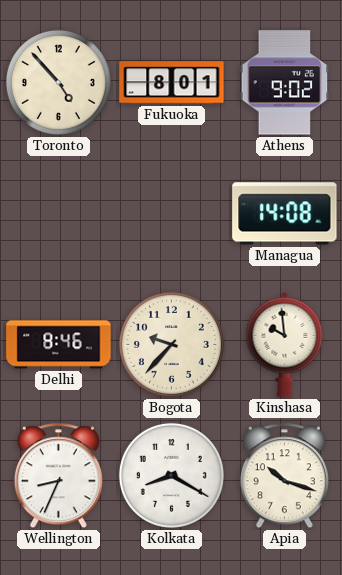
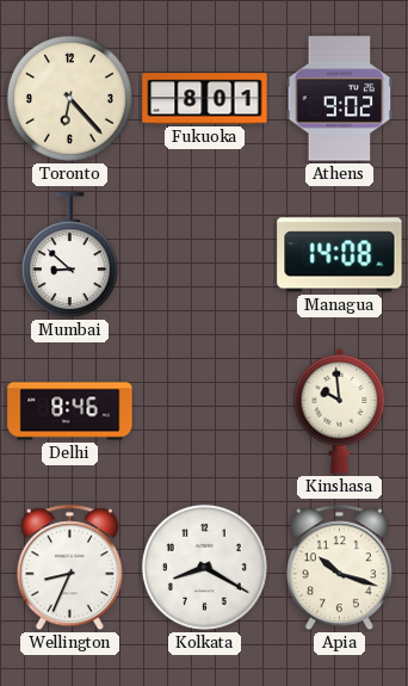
Toronto: 4:53 -> 6:23
Mumbai: none -> 8:52
Bogota: 9:37 -> none
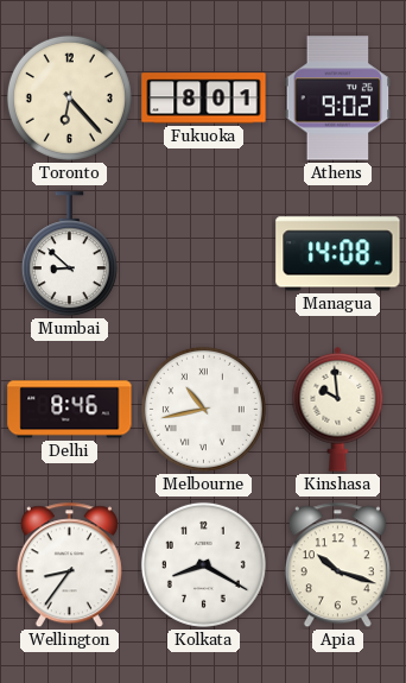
Melbourne: none -> 10:43
Wellington: 8:34 -> 8:36
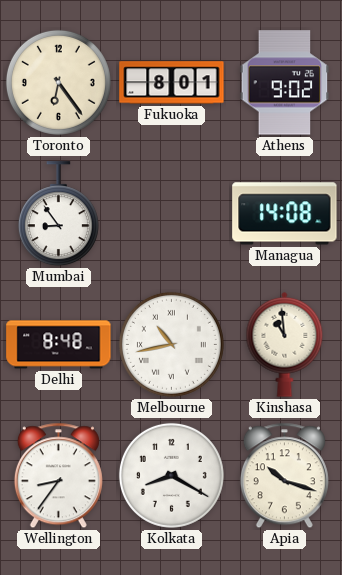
Toronto: 6:23 -> 6:24
Mumbai: 8:52 -> 8:54
Delhi: 8:46 -> 8:48
Kinshasa: 9:59 -> 10:59
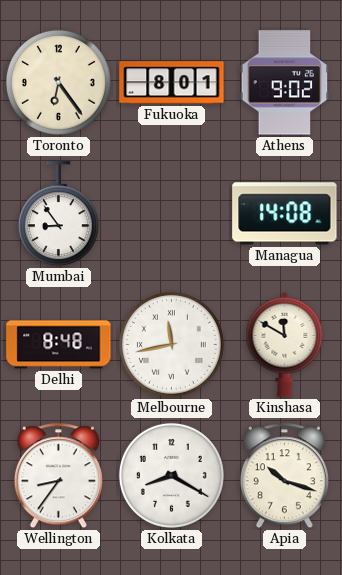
Melbourne: 10:43 -> 11:43
Kinshasa: 10:59 -> 11:50
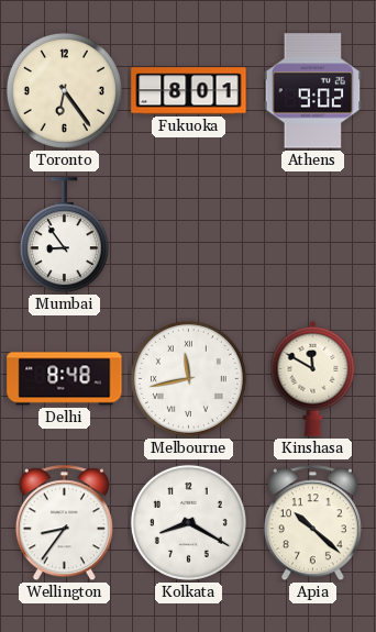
Managua: 14:08 -> none
Apia: 10:18 -> 10:22
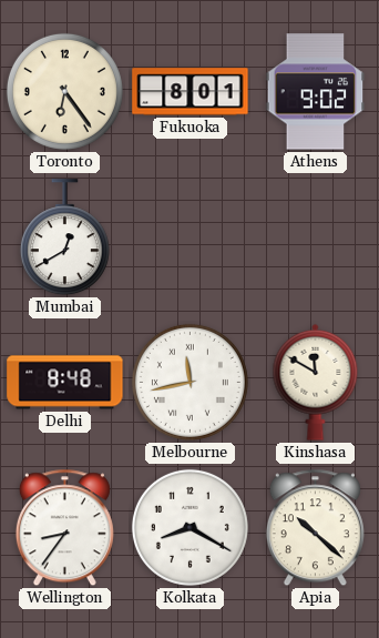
Mumbai: 8:54 -> 12:40
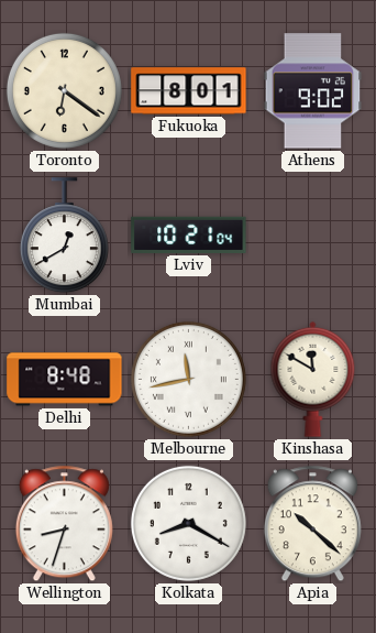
Toronto: 6:24 -> 6:21
Lviv: none -> 10:21
Wellington: 8:36 -> 8:33
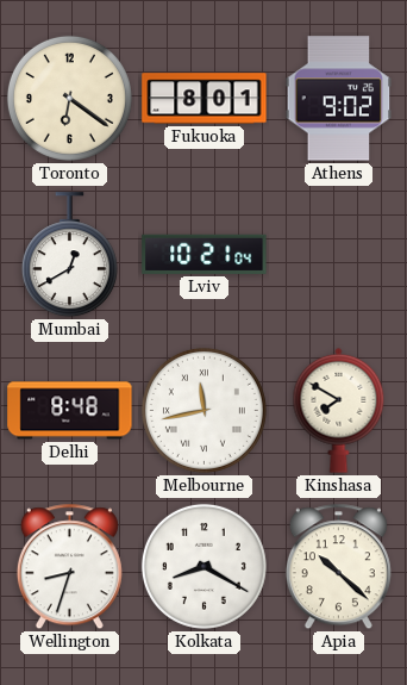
Kinshasa: 11:50 -> 7:50
